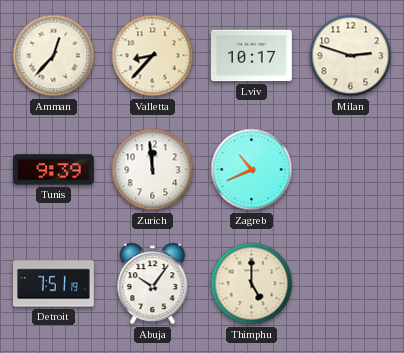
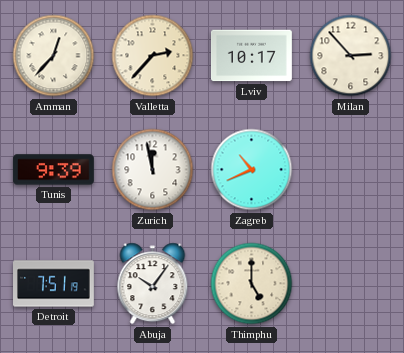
Valletta: 8:37 -> 2:37
Milan: 2:48 -> 2:53
Zurich: 11:59 -> 11:58
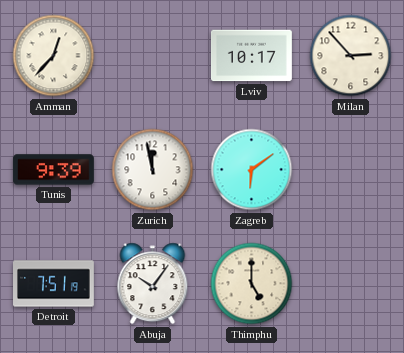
Valletta: 2:37 -> none
Zagreb: 10:41 -> 6:09
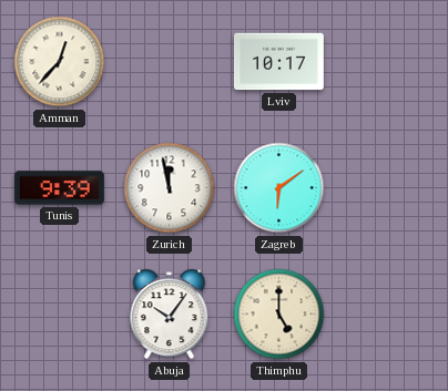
Milan: 2:53 -> none
Detroit: 7:51 -> none
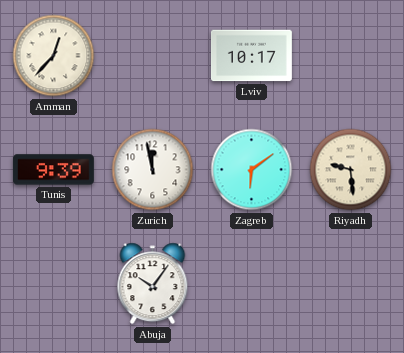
Riyadh: none -> 9:29
Thimphu: 5:00 -> none
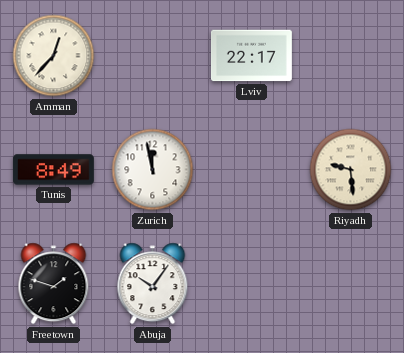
Lviv: 10:17 -> 22:17
Tunis: 9:39 -> 8:49
Zagreb: 6:09 -> none
Freetown: none -> 1:48
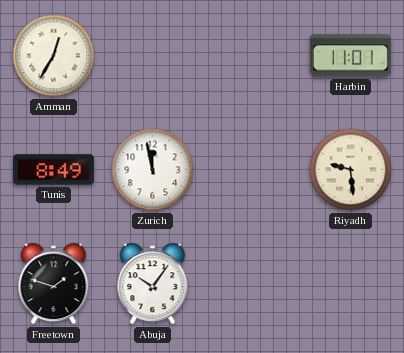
Amman: 12:37 -> 12:35
Lviv: 22:17 -> none
Harbin: none -> 11:01
